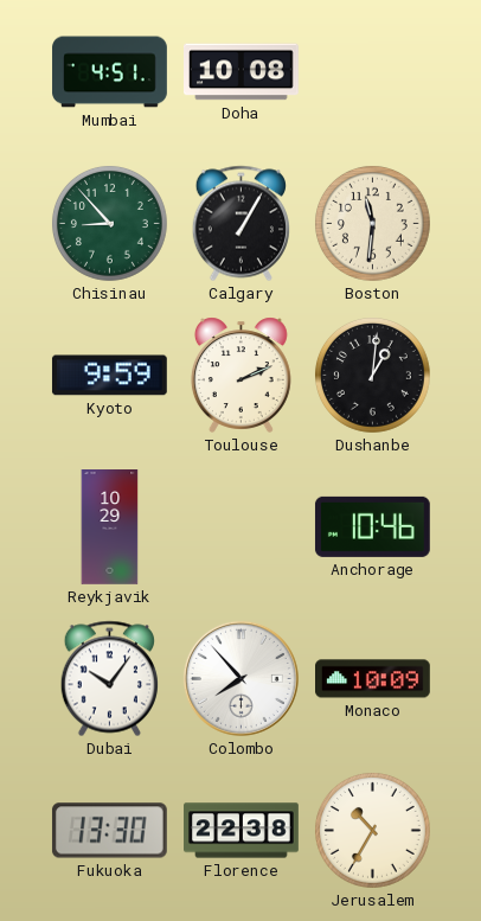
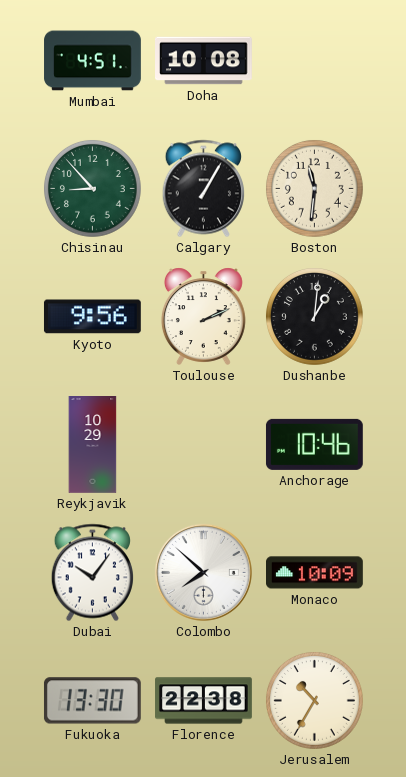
Kyoto: 9:59 -> 9:56
Colombo: 7:53 -> 7:52
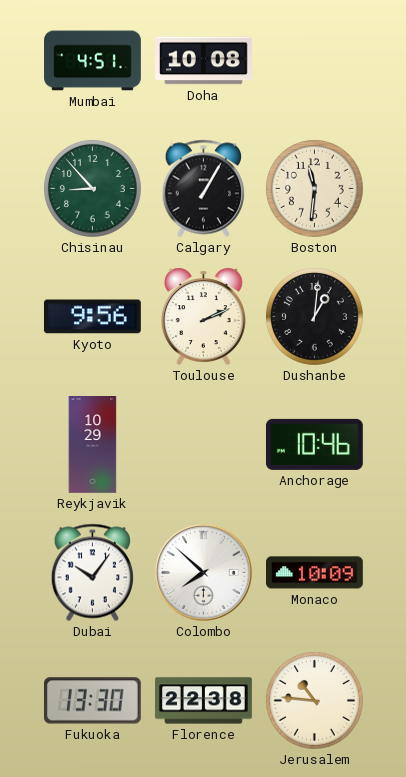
Jerusalem: 10:35 -> 10:46
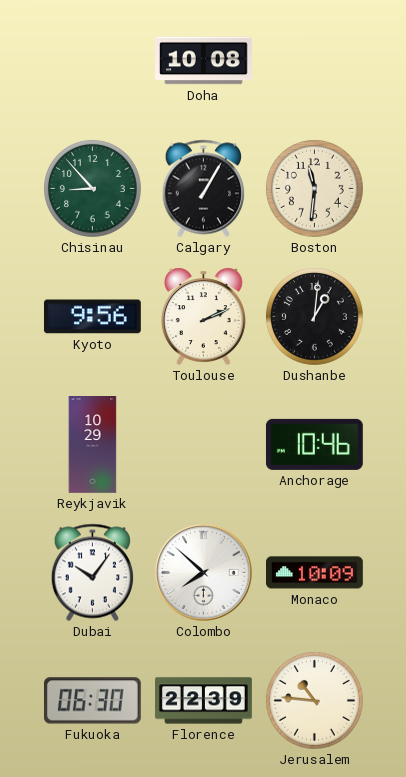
Mumbai: 4:51 -> none
Fukuoka: 13:30 -> 06:30
Florence: 22:38 -> 22:39
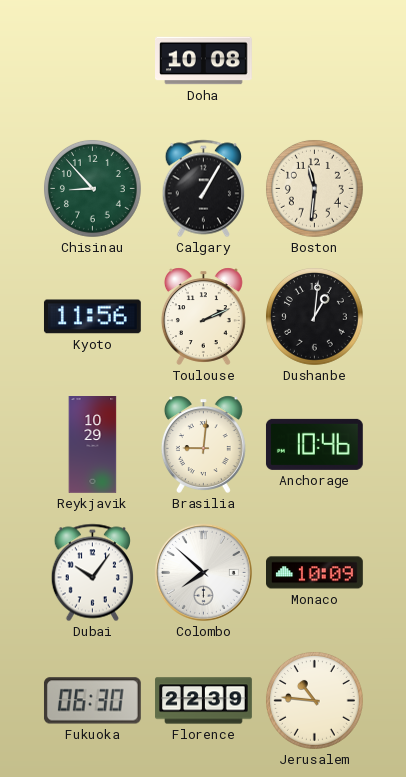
Kyoto: 9:56 -> 11:56
Brasilia: none -> 9:01
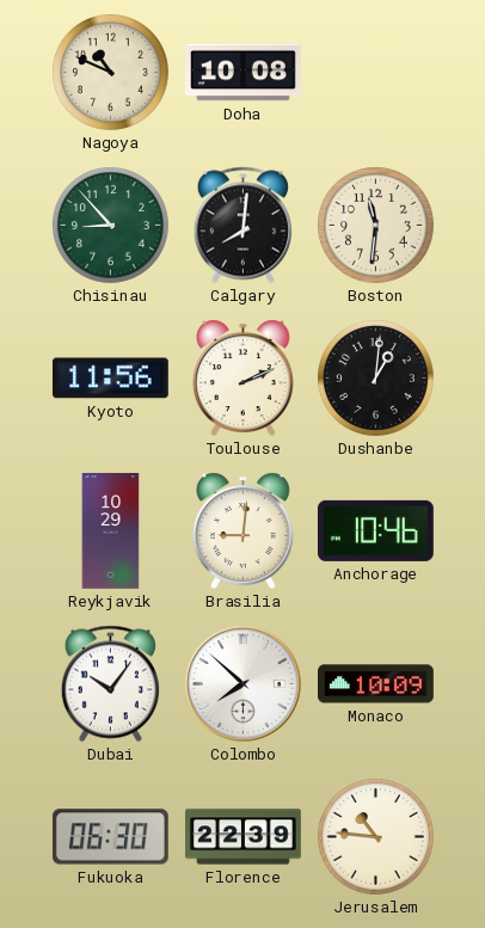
Nagoya: none -> 10:49
Calgary: 1:05 -> 8:01
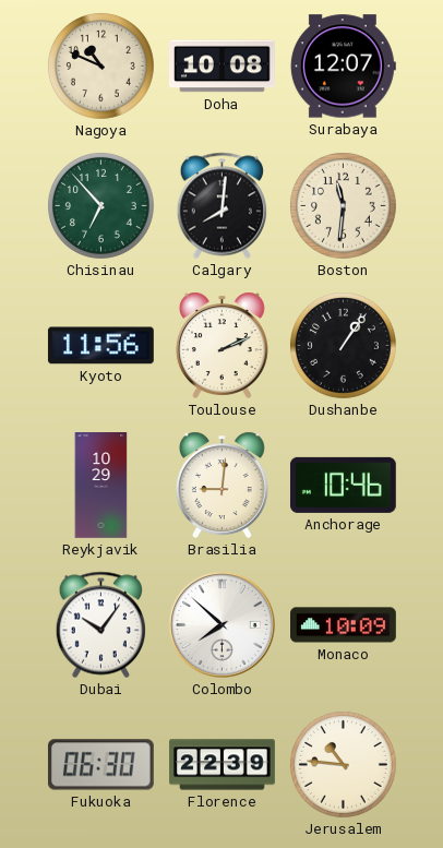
Surabaya: none -> 12:07
Chisinau: 8:53 -> 6:53
Dushanbe: 1:01 -> 1:06
